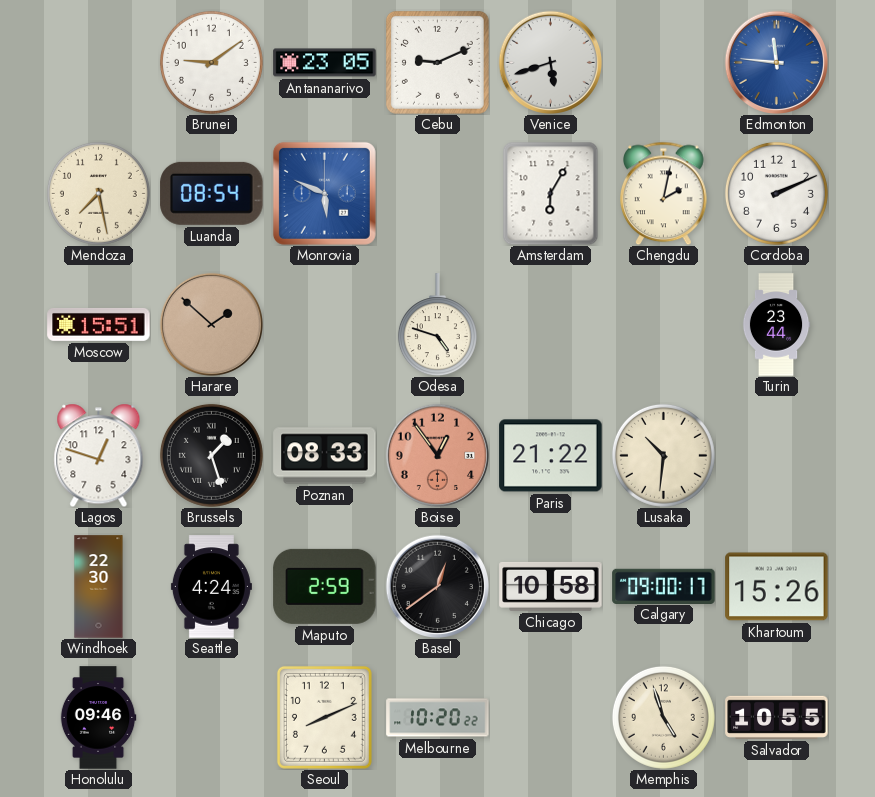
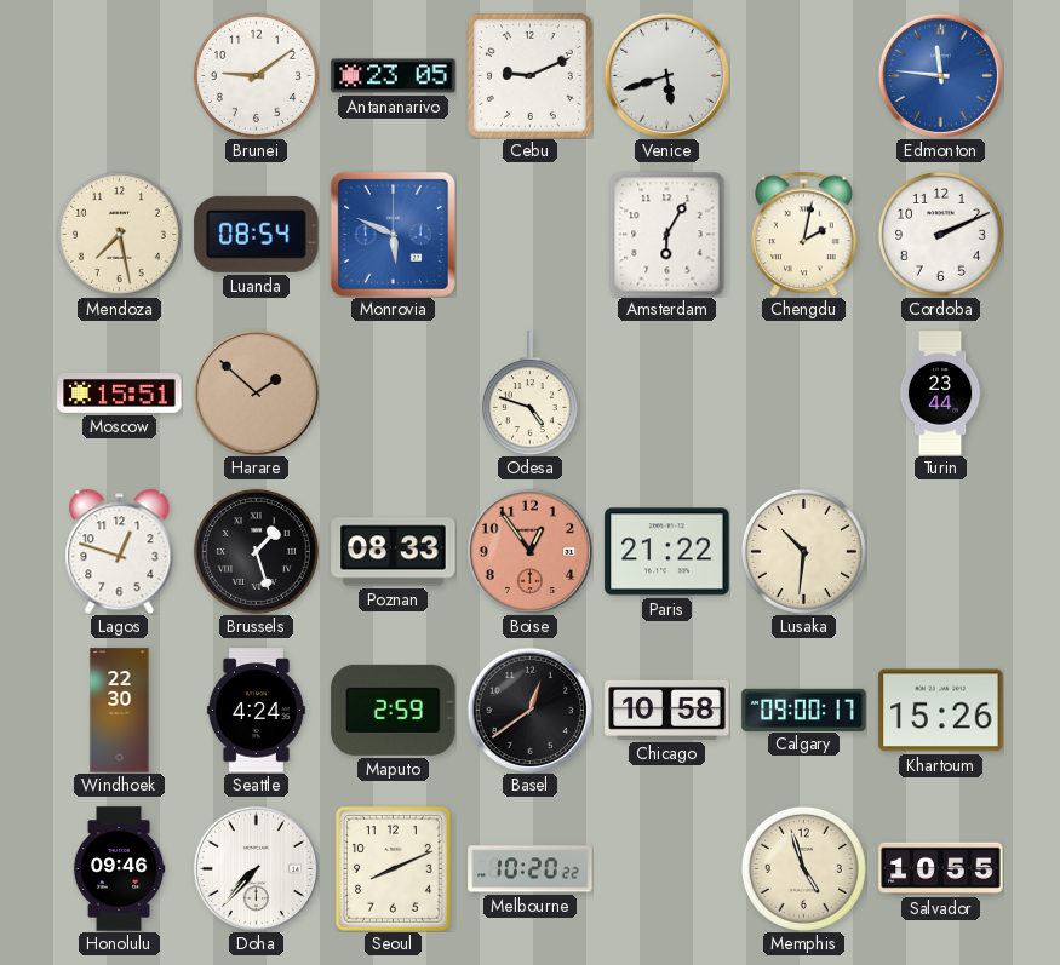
Doha: none -> 7:37
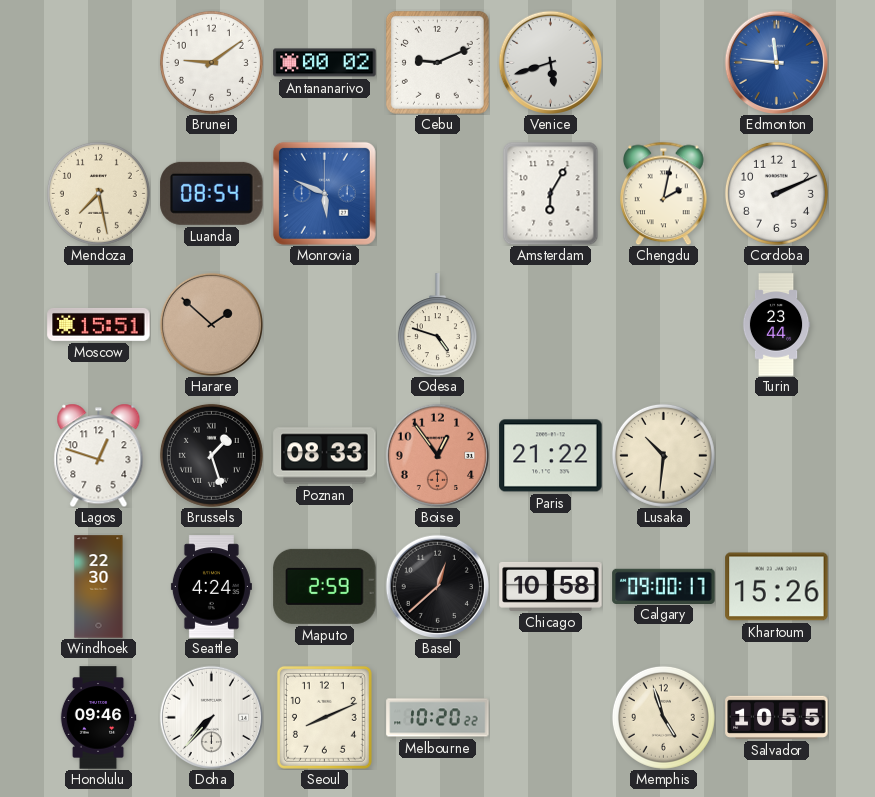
Antananarivo: 23:05 -> 00:02
Basel: 12:39 -> 12:38
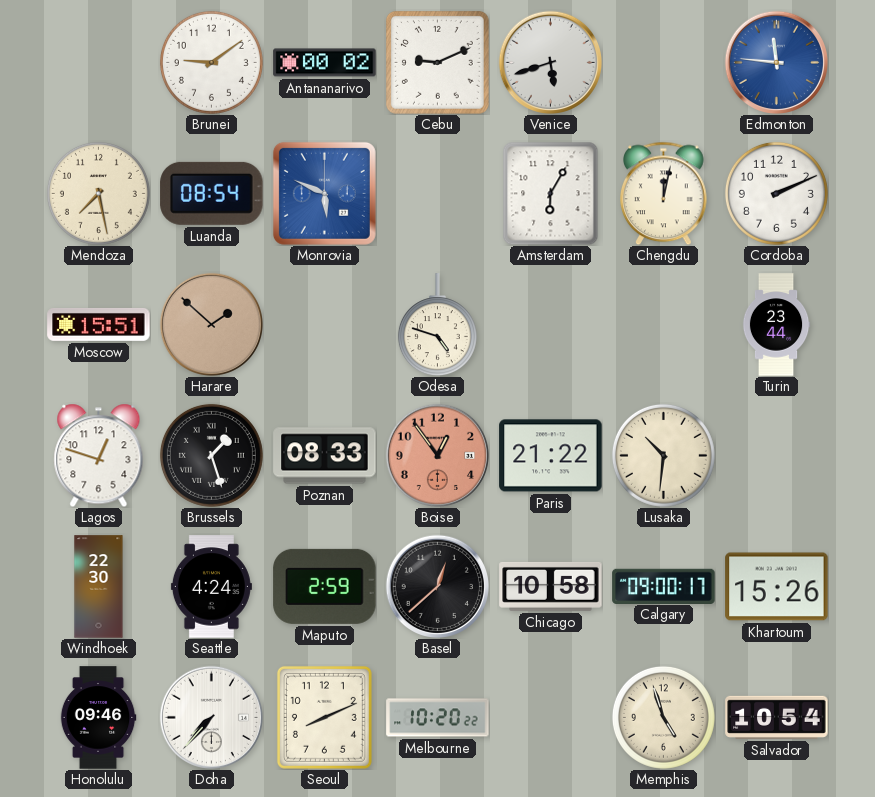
Chengdu: 2:02 -> 12:02
Salvador: 10:55 -> 10:54
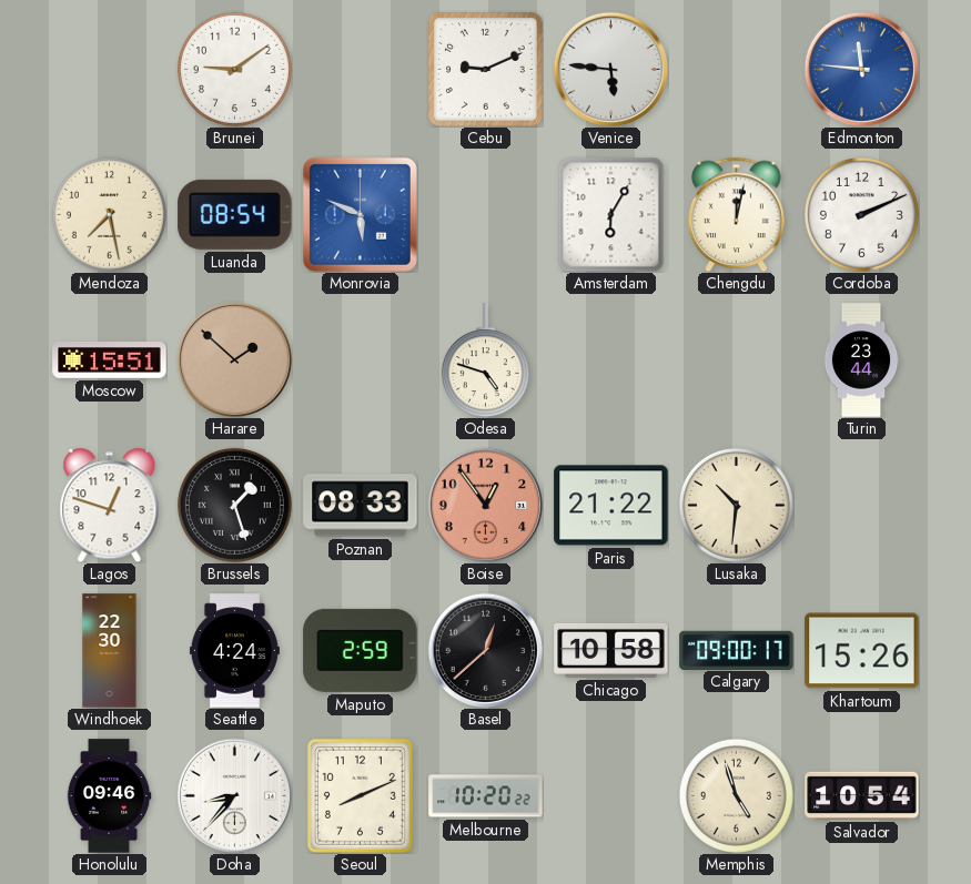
Antananarivo: 00:02 -> none
Venice: 5:42 -> 5:46
Doha: 7:37 -> 8:37
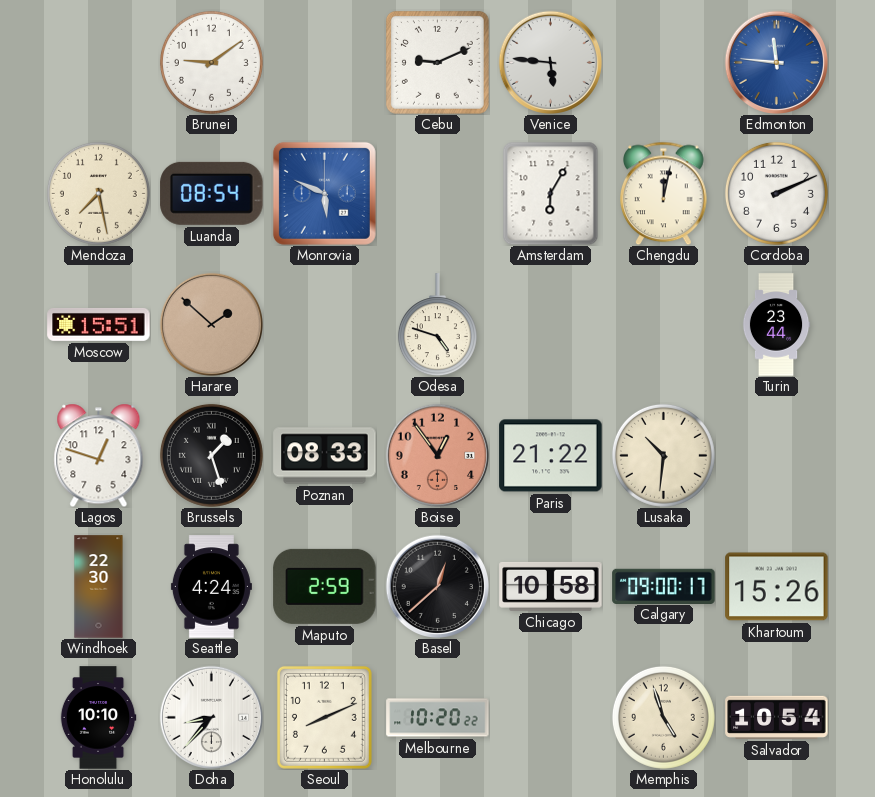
Honolulu: 09:46 -> 10:10
